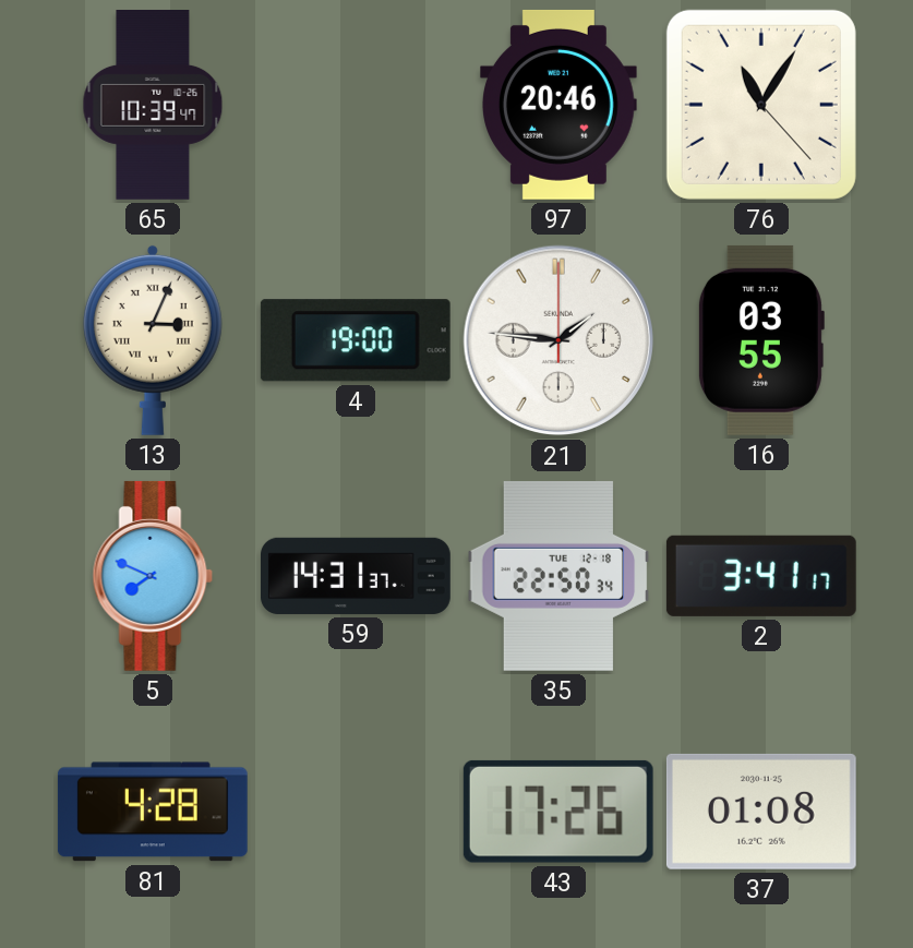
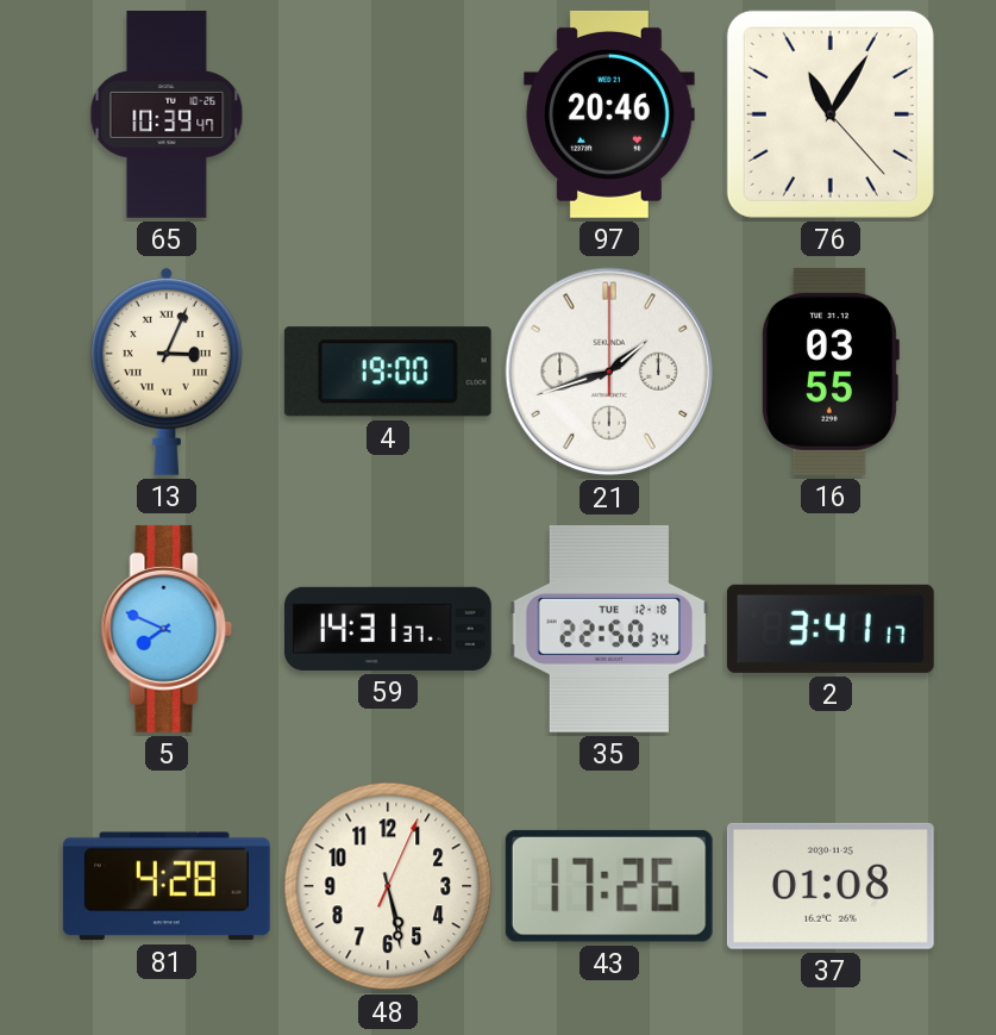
21: 1:46 -> 1:42
48: none -> 5:28
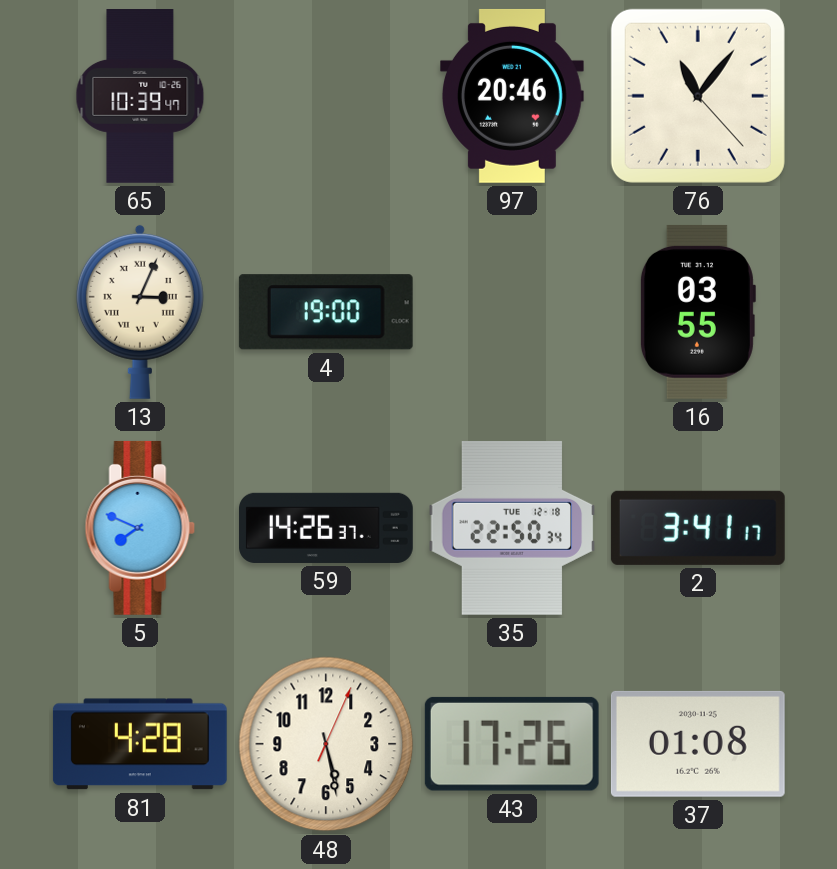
76: 11:05 -> 11:06
21: 1:42 -> none
59: 14:31 -> 14:26
